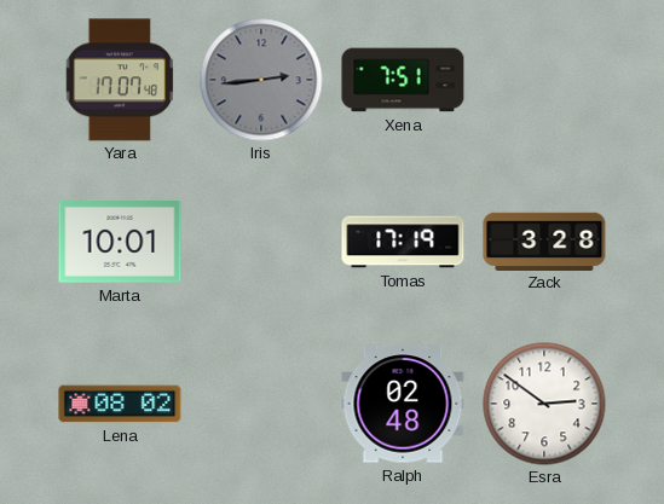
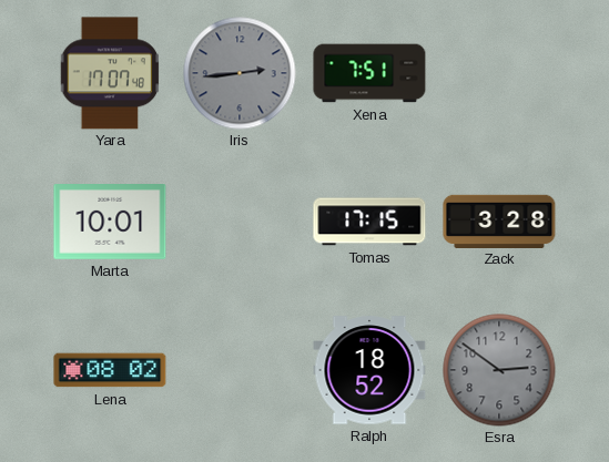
Tomas: 17:19 -> 17:15
Ralph: 02:48 -> 18:52
Esra dial: white -> grey
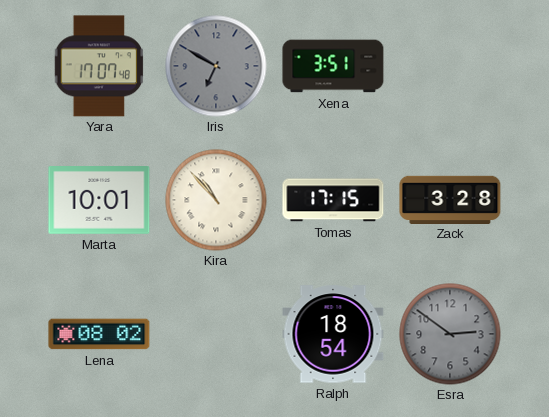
Iris: 2:44 -> 6:50
Xena: 7:51 -> 3:51
Kira: none -> 10:53
Ralph: 18:52 -> 18:54
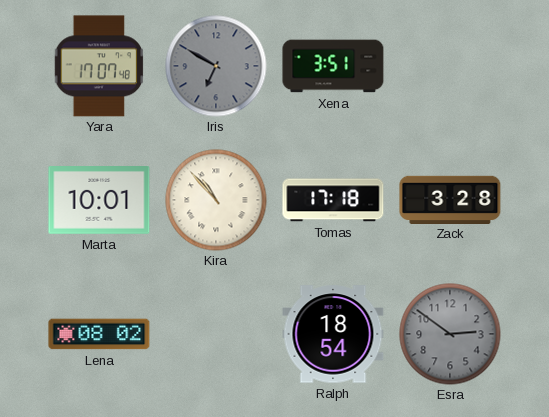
Tomas: 17:15 -> 17:18
